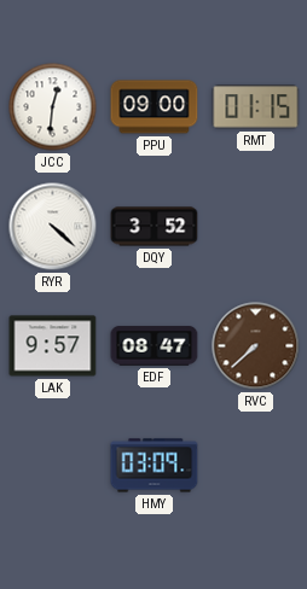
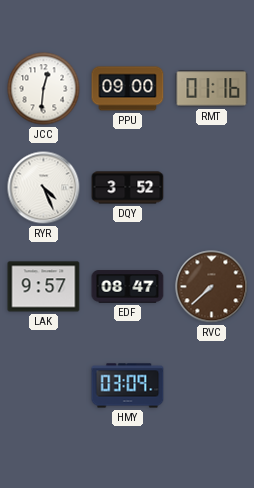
RMT: 01:15 -> 01:16
RYR: 4:22 -> 4:26
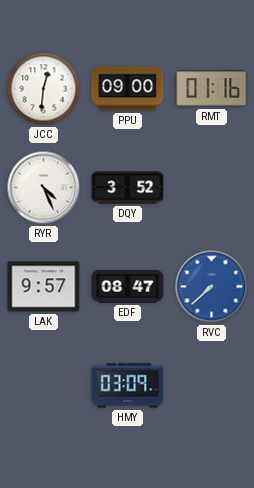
RVC dial: brown -> blue
